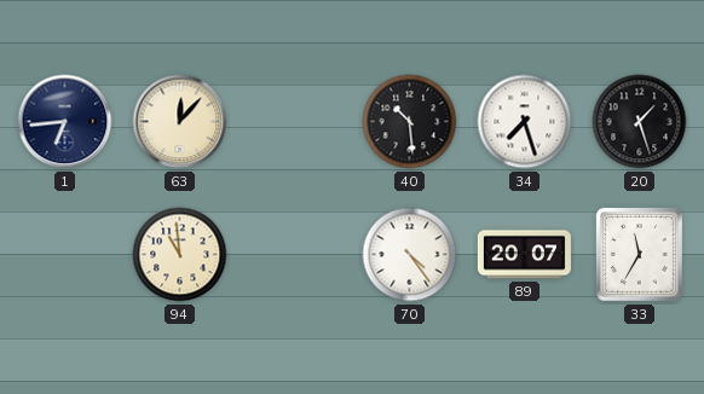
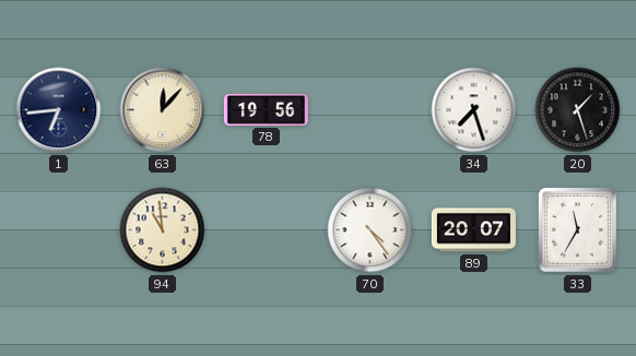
78: none -> 19:56
40: 10:29 -> none
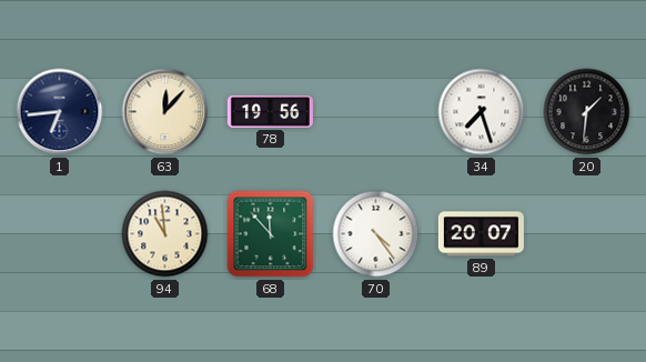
20: 1:27 -> 1:31
68: none -> 11:53
33: 11:35 -> none
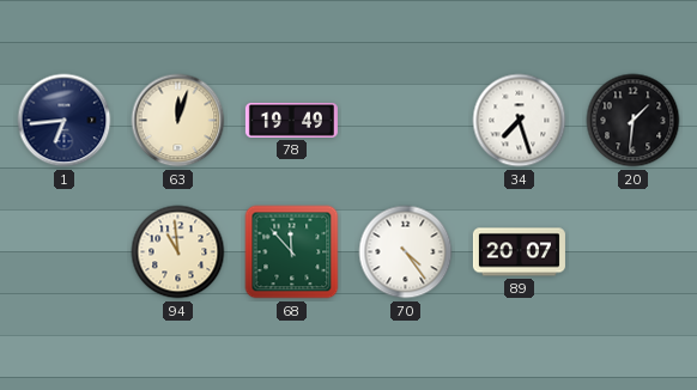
63: 12:07 -> 12:03
78: 19:56 -> 19:49
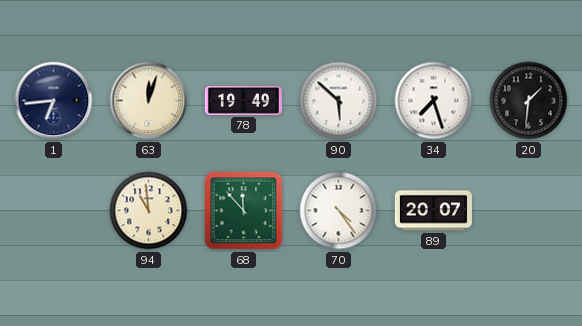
90: none -> 5:52
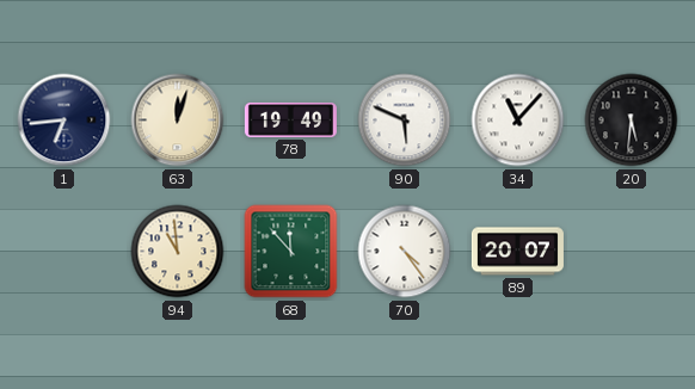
90: 5:52 -> 5:49
34: 7:27 -> 11:07
20: 1:31 -> 5:31
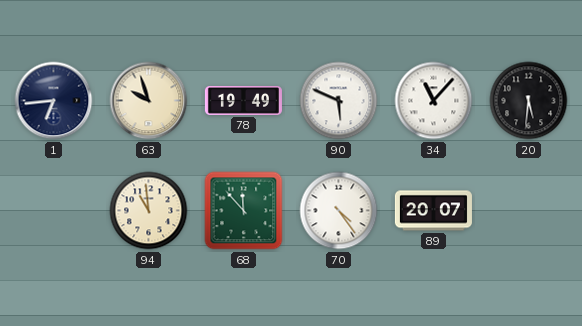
63: 12:03 -> 9:57
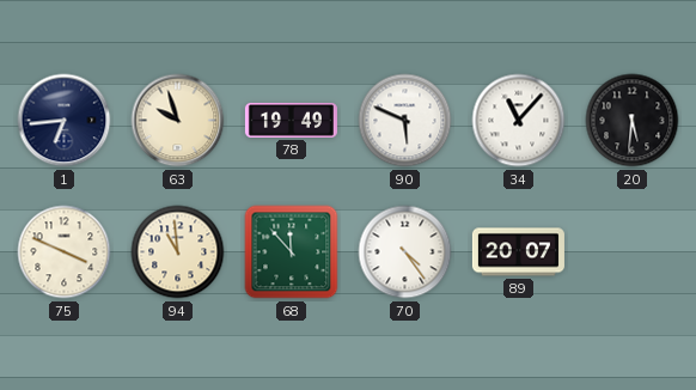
75: none -> 3:49
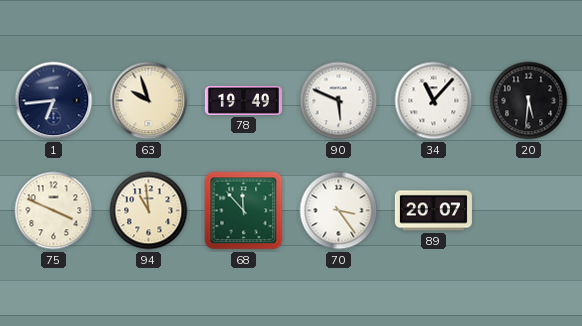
70: 4:24 -> 3:24
